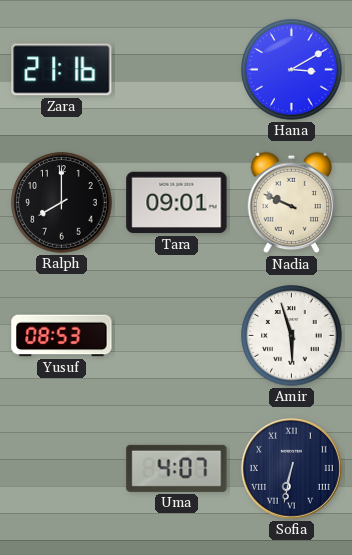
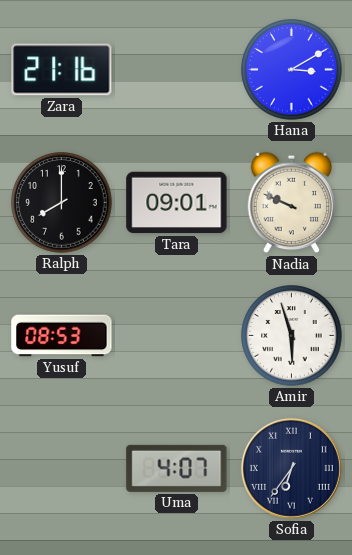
Sofia: 6:32 -> 6:36
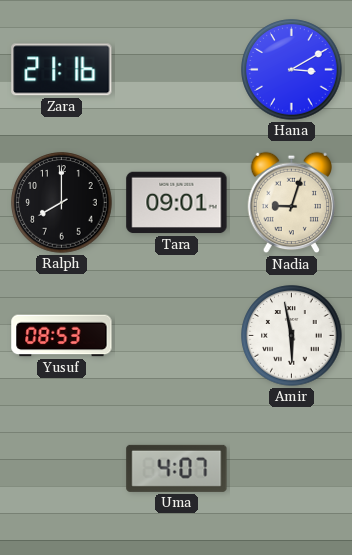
Nadia: 9:49 -> 9:03
Amir: 5:57 -> 5:58
Sofia: 6:36 -> none
